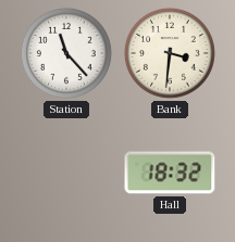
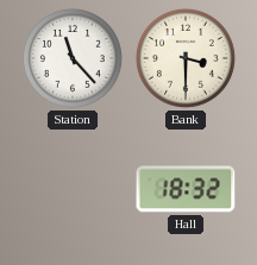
Bank: 3:31 -> 3:30
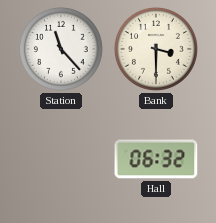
Hall: 18:32 -> 06:32
